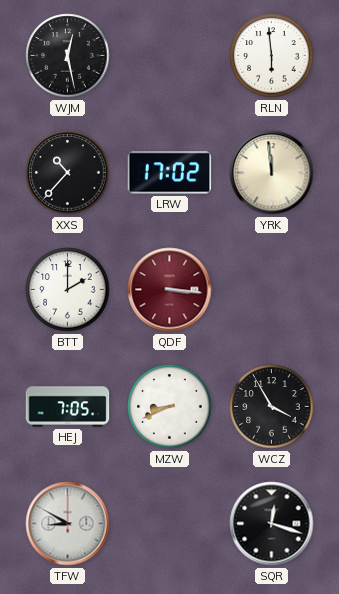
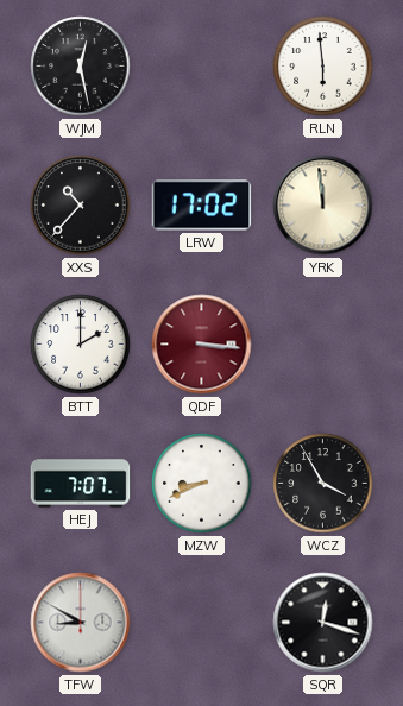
HEJ: 7:05 -> 7:07
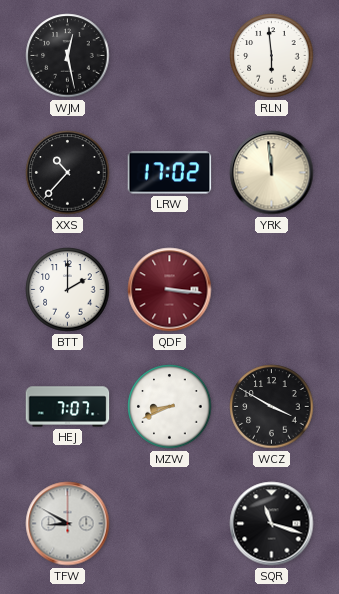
WCZ: 3:55 -> 3:50
SQR: 12:18 -> 11:18
